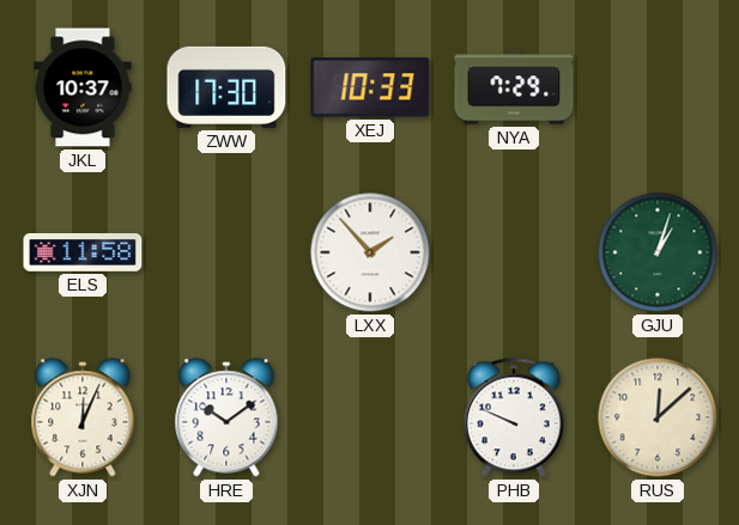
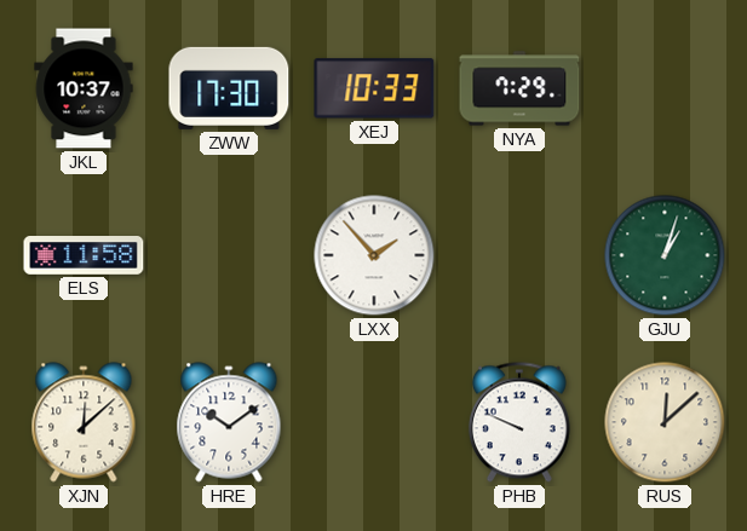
XJN: 12:04 -> 12:08
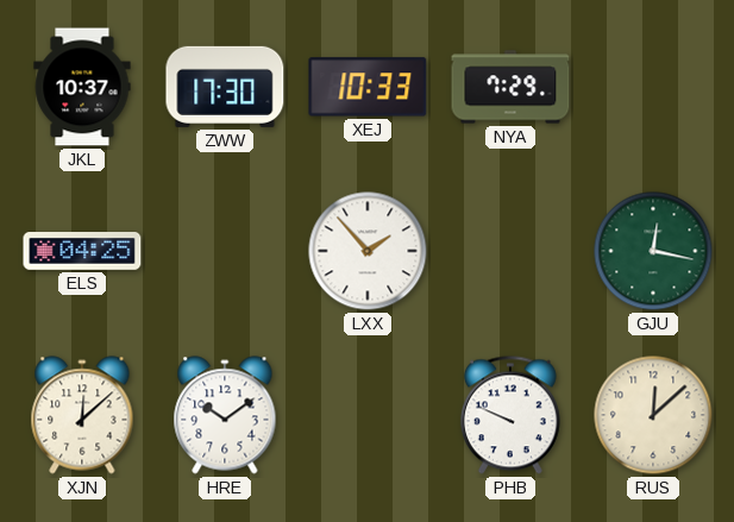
ELS: 11:58 -> 04:25
GJU: 1:03 -> 12:17
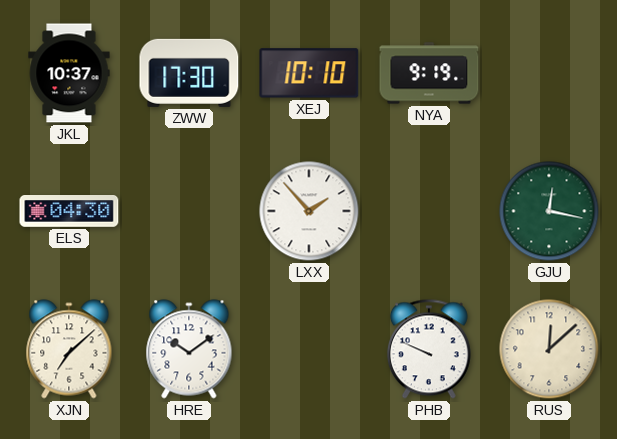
XEJ: 10:33 -> 10:10
NYA: 7:29 -> 9:19
ELS: 04:25 -> 04:30
XJN: 12:08 -> 7:08
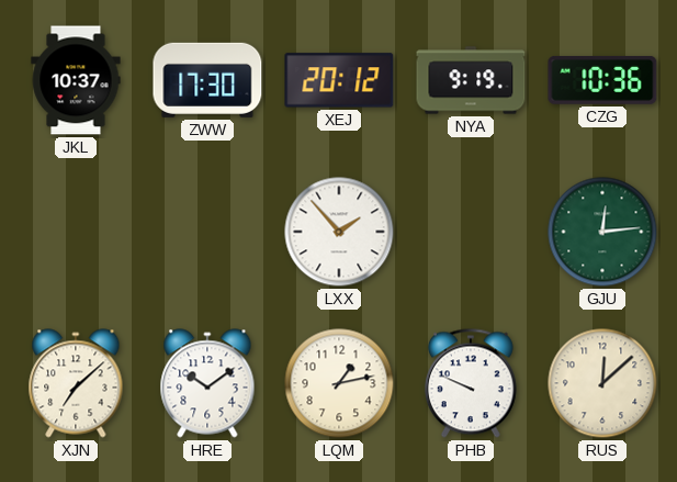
XEJ: 10:10 -> 20:12
CZG: none -> 10:36
ELS: 04:30 -> none
GJU: 12:17 -> 12:14
LQM: none -> 1:13
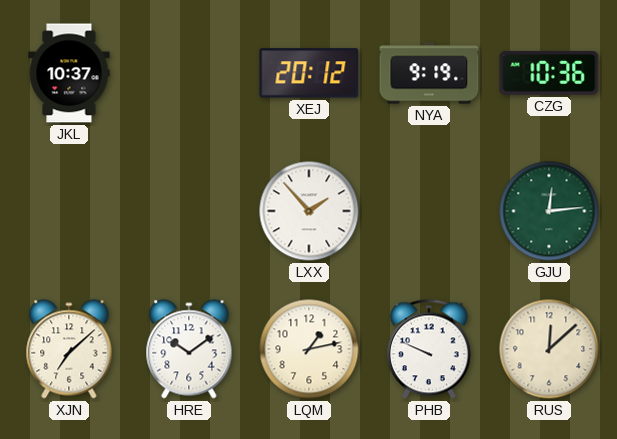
ZWW: 17:30 -> none
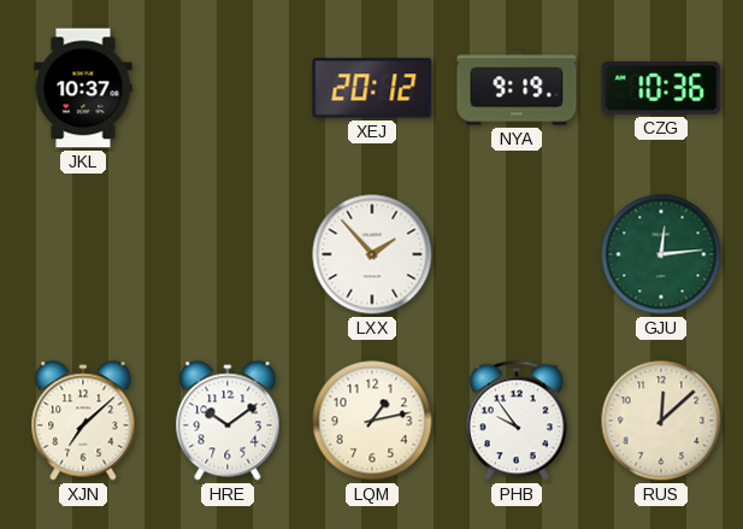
PHB: 9:49 -> 9:54
